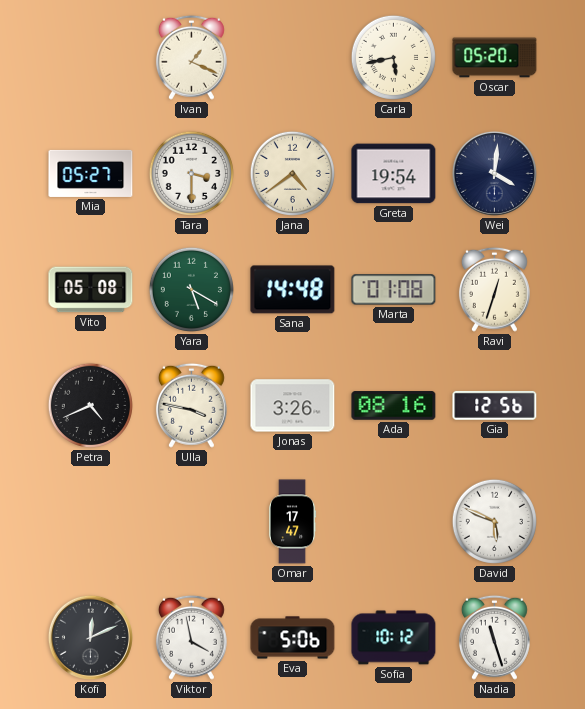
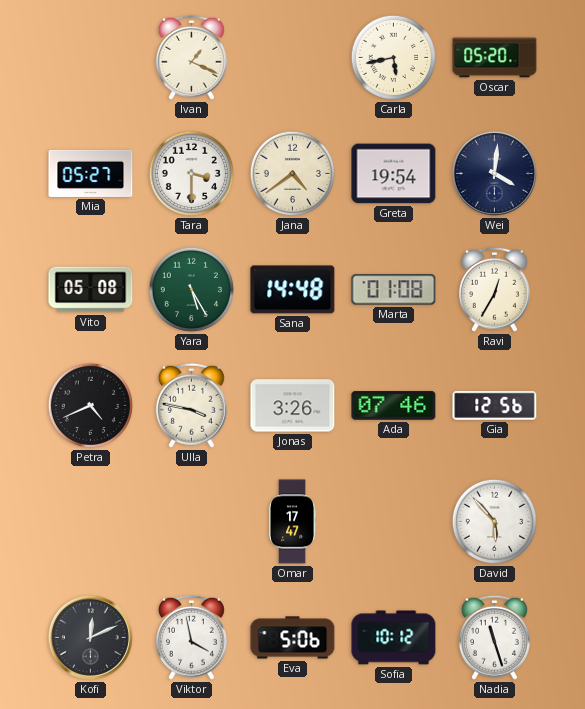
Yara: 5:20 -> 5:25
Ravi: 12:33 -> 12:35
Ada: 08:16 -> 07:46
David: 5:49 -> 5:53
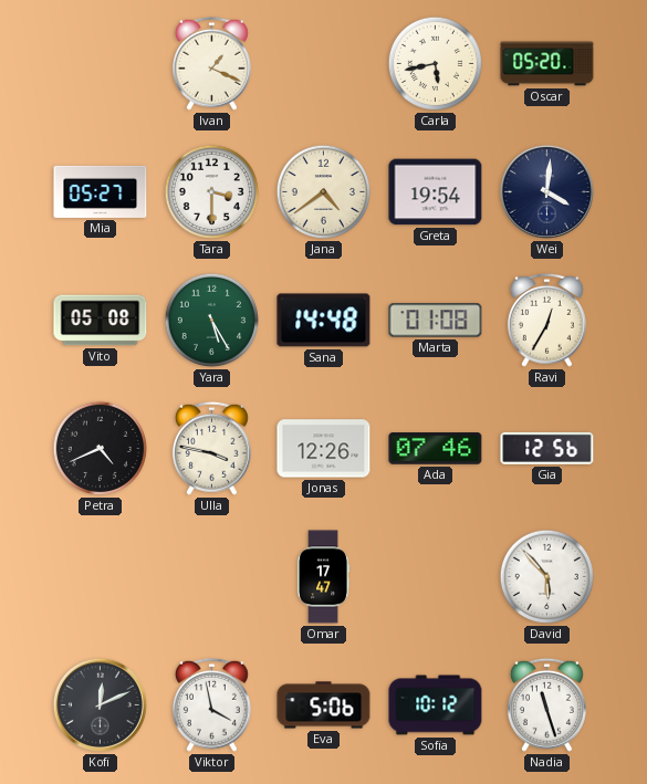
Jonas: 3:26 -> 12:26
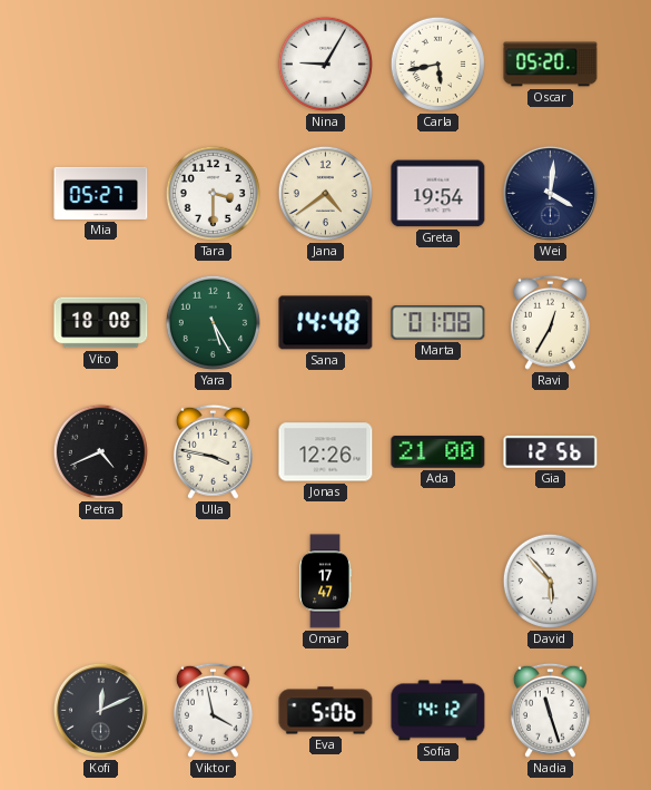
Ivan: 1:19 -> none
Nina: none -> 9:05
Vito: 05:08 -> 18:08
Ada: 07:46 -> 21:00
Sofia: 10:12 -> 14:12
